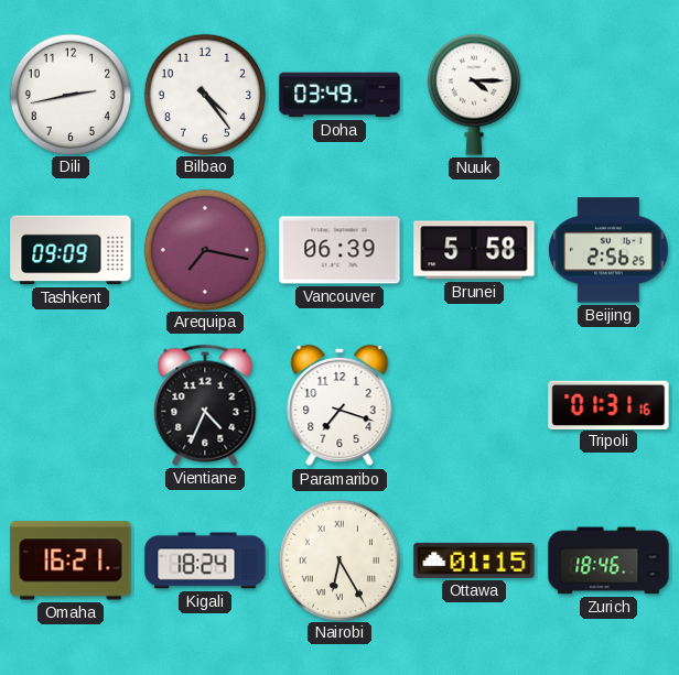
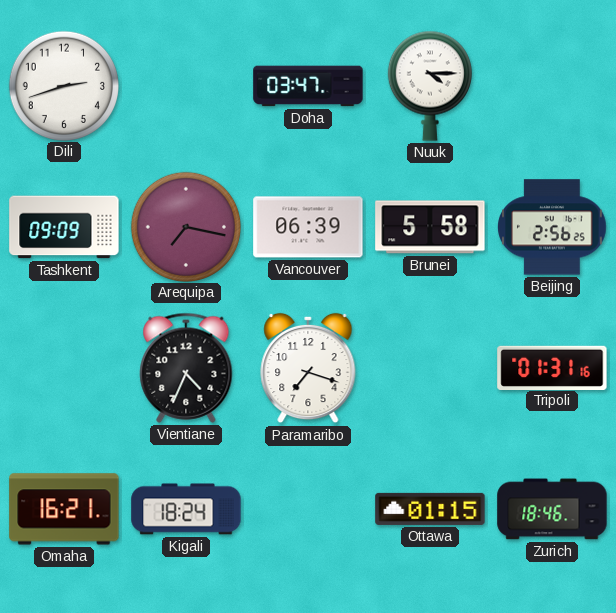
Dili: 2:43 -> 2:42
Bilbao: 4:24 -> none
Doha: 03:49 -> 03:47
Nairobi: 6:25 -> none
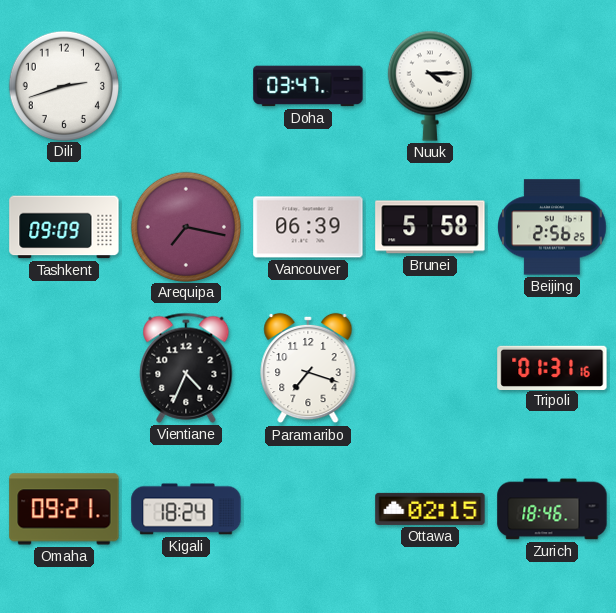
Omaha: 16:21 -> 09:21
Ottawa: 01:15 -> 02:15
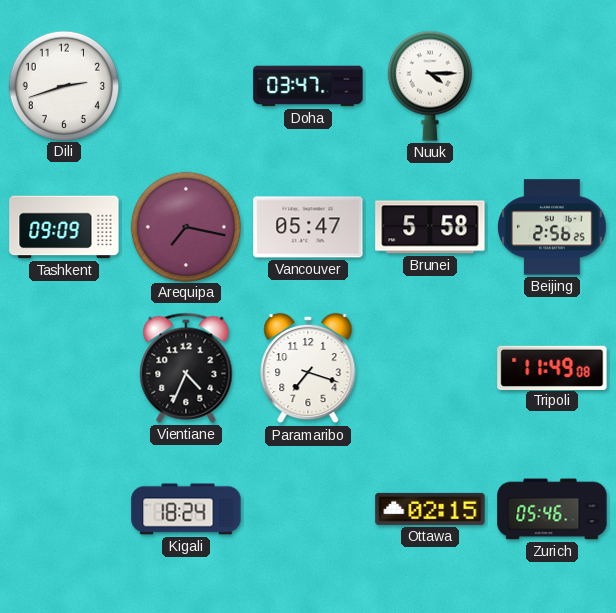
Vancouver: 06:39 -> 05:47
Tripoli: 01:31 -> 11:49
Omaha: 09:21 -> none
Zurich: 18:46 -> 05:46
